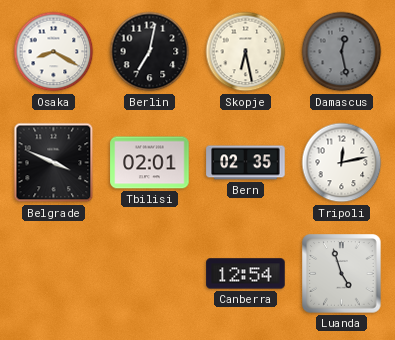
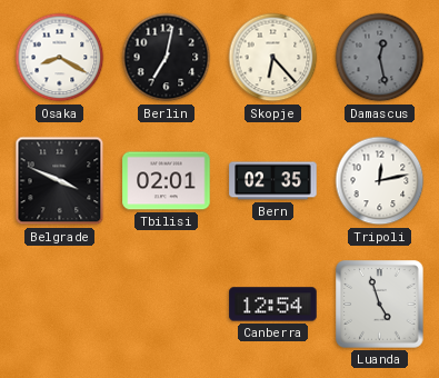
Skopje: 6:28 -> 6:23
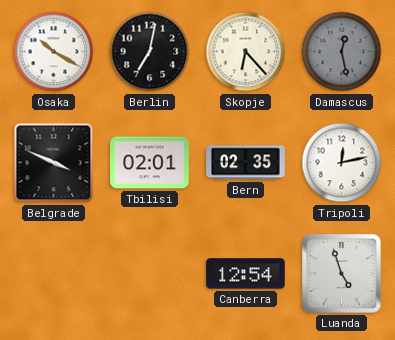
Osaka: 8:20 -> 10:20
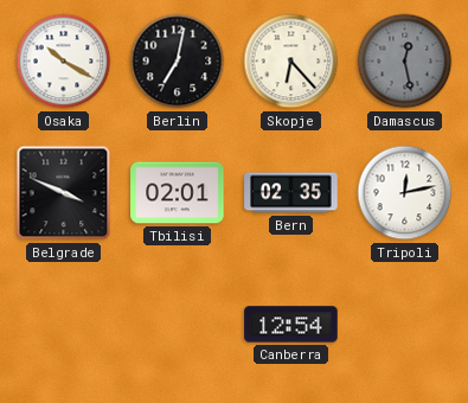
Luanda: 4:57 -> none
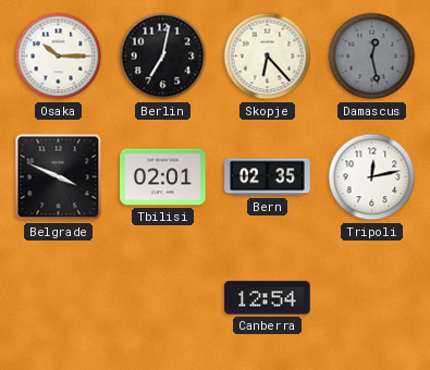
Osaka: 10:20 -> 10:15
